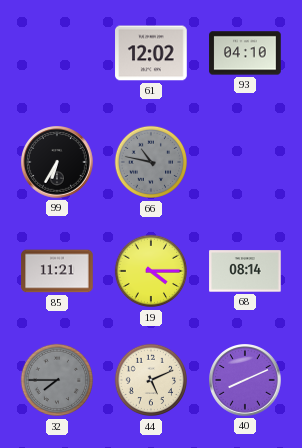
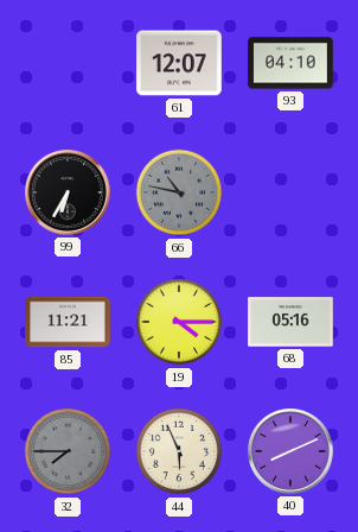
61: 12:02 -> 12:07
68: 08:14 -> 05:16
44: 5:11 -> 5:56
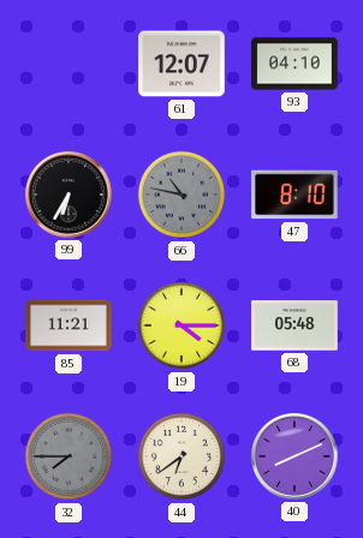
47: none -> 8:10
68: 05:16 -> 05:48
44: 5:56 -> 6:39
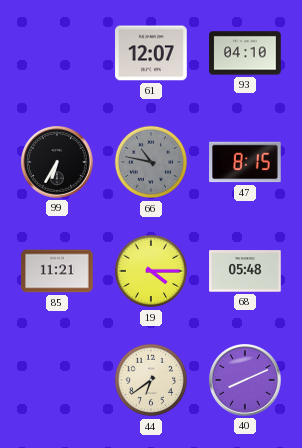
47: 8:10 -> 8:15
32: 7:45 -> none
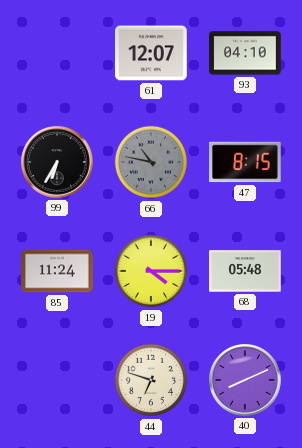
85: 11:21 -> 11:24
44: 6:39 -> 6:48
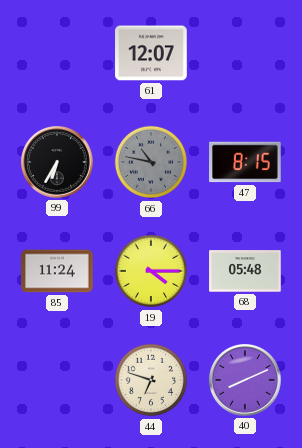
93: 04:10 -> none
